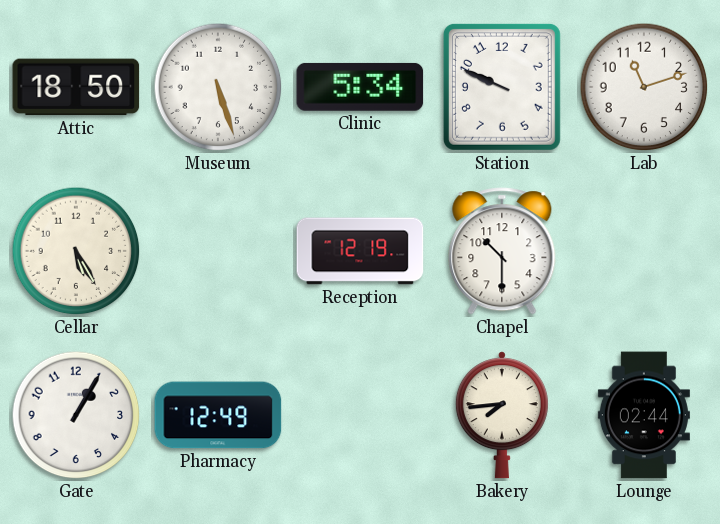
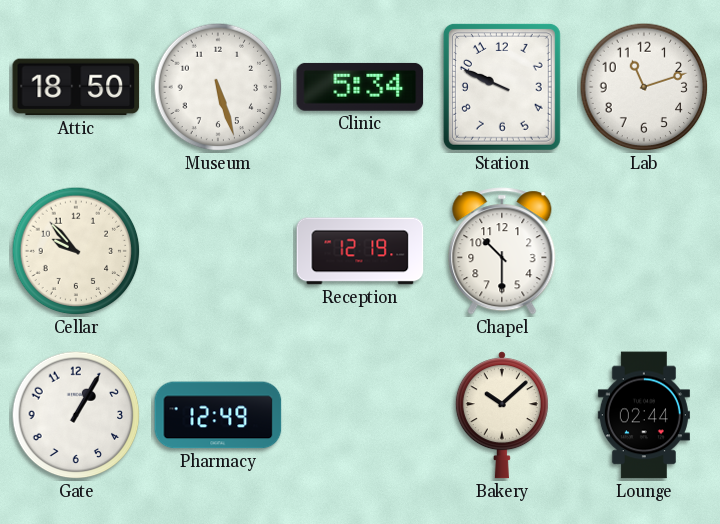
Cellar: 5:25 -> 9:53
Bakery: 7:44 -> 10:08
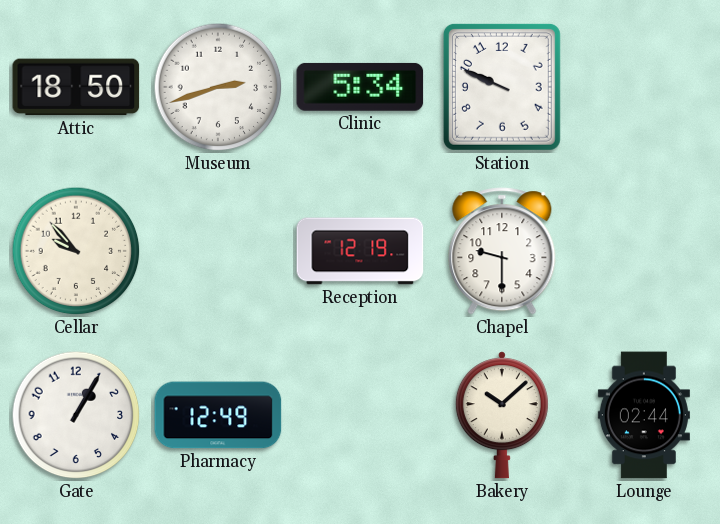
Museum: 5:27 -> 2:42
Lab: 11:12 -> none
Chapel: 10:30 -> 9:30
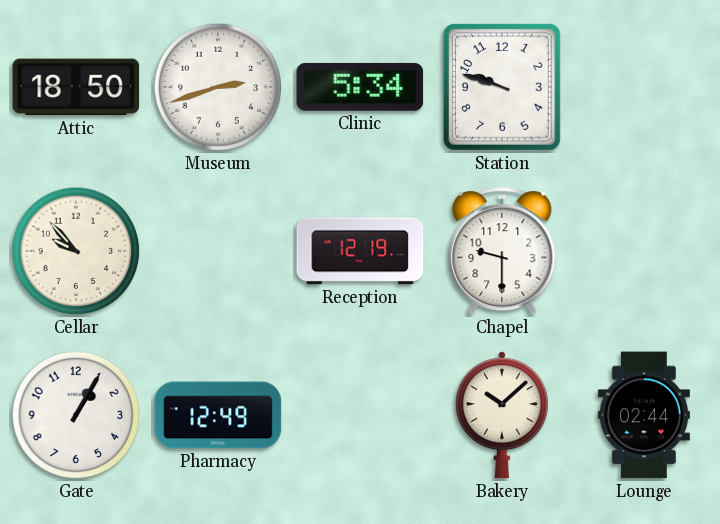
Station: 9:49 -> 9:48
